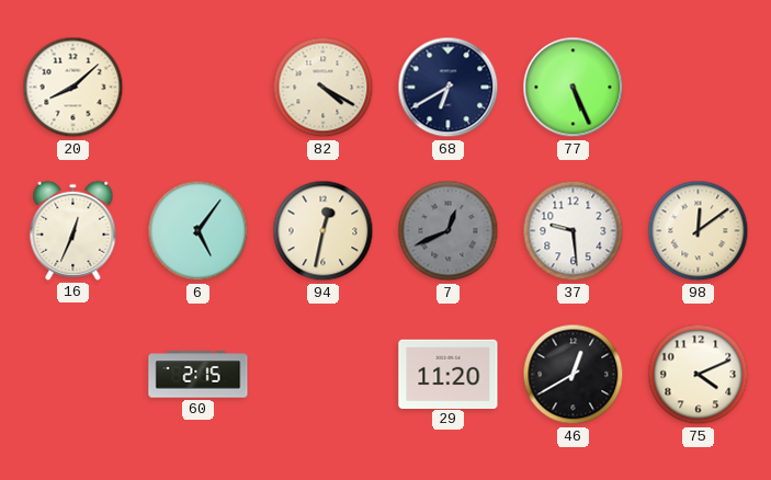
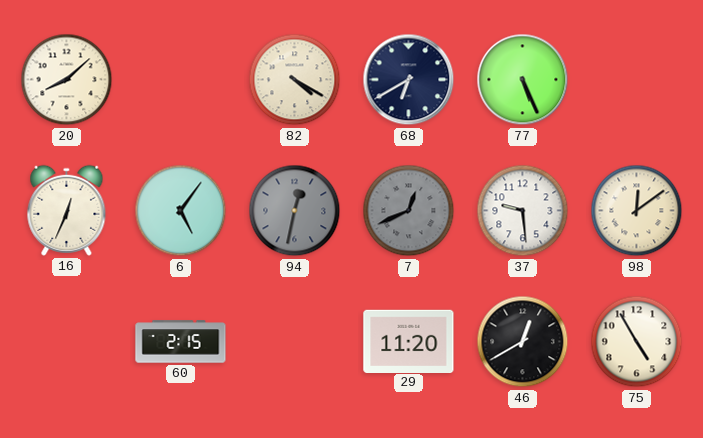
94 dial: cream -> grey
75: 4:11 -> 4:55
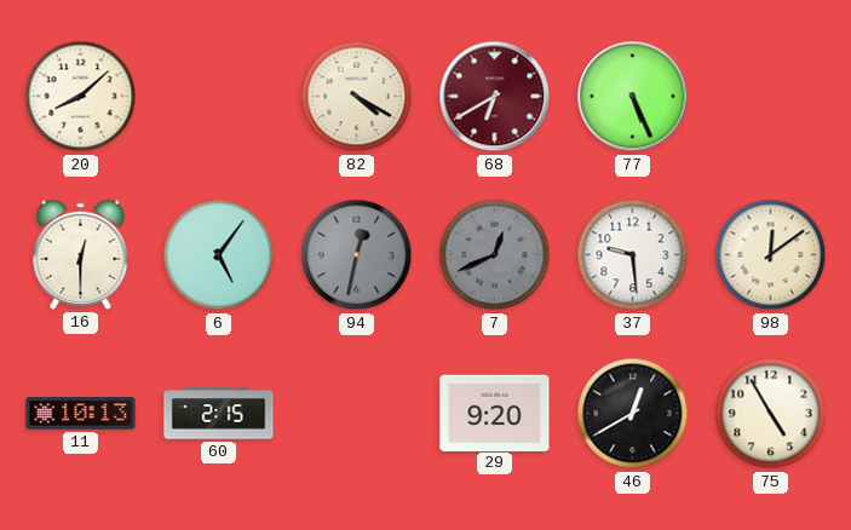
68 dial: navy -> burgundy
16: 12:34 -> 12:30
11: none -> 10:13
29: 11:20 -> 9:20
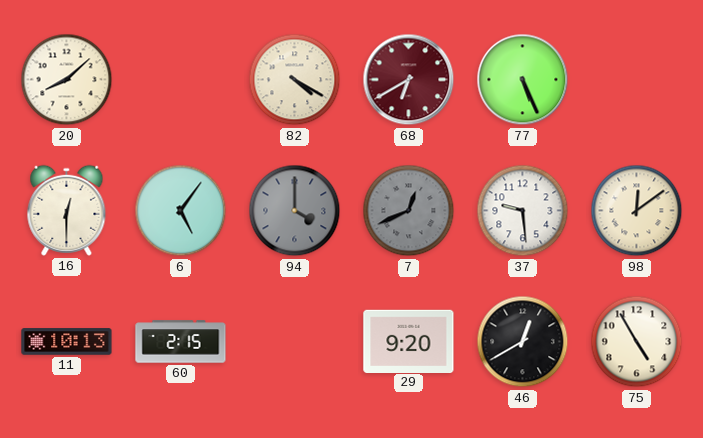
94: 12:32 -> 4:00
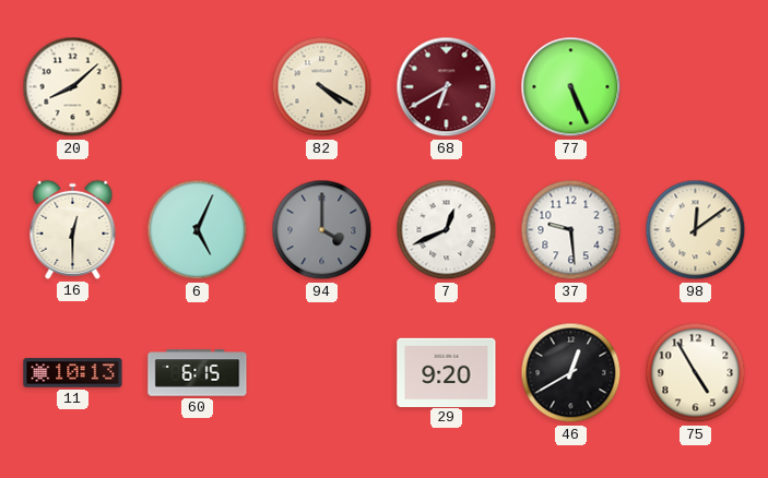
6: 5:06 -> 5:04
7 dial: grey -> white
60: 2:15 -> 6:15
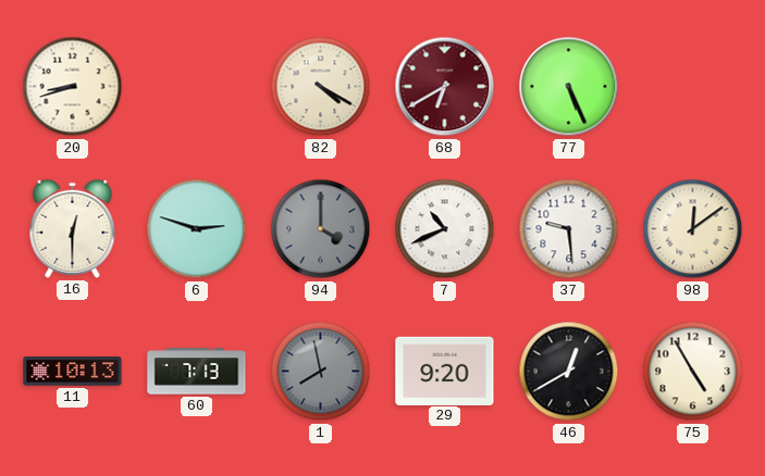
20: 8:08 -> 8:42
6: 5:04 -> 2:48
7: 12:41 -> 10:41
60: 6:15 -> 7:13
1: none -> 7:58
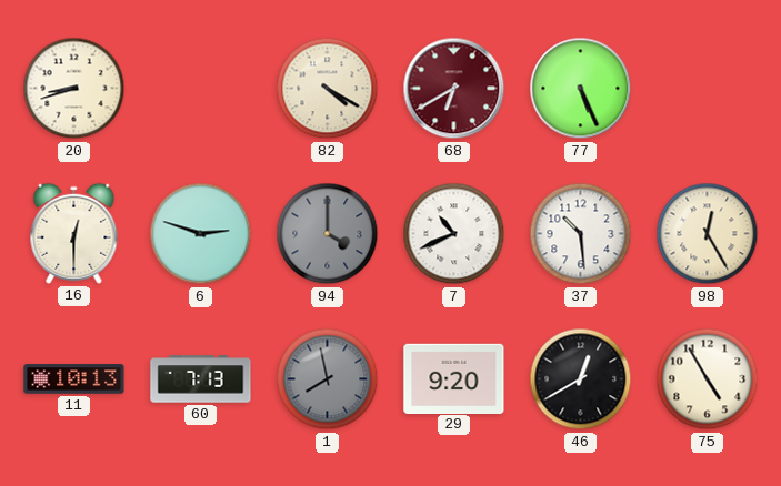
37: 9:29 -> 10:29
98: 12:09 -> 12:25
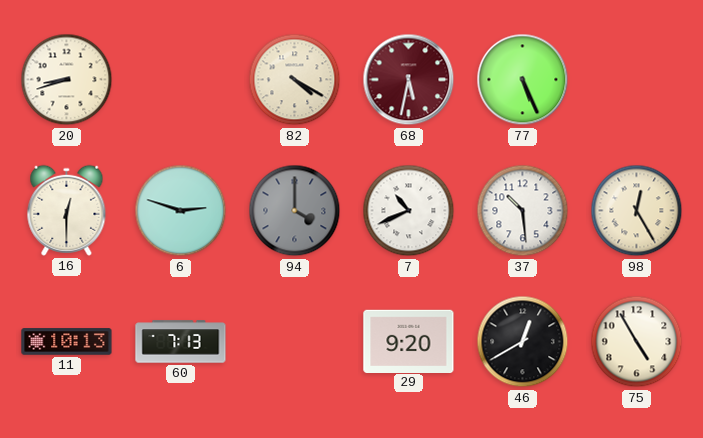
68: 6:40 -> 5:32
1: 7:58 -> none
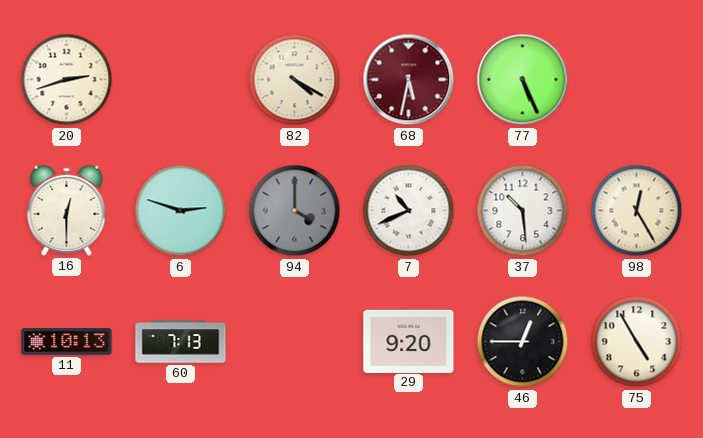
20: 8:42 -> 2:42
46: 12:40 -> 12:45
